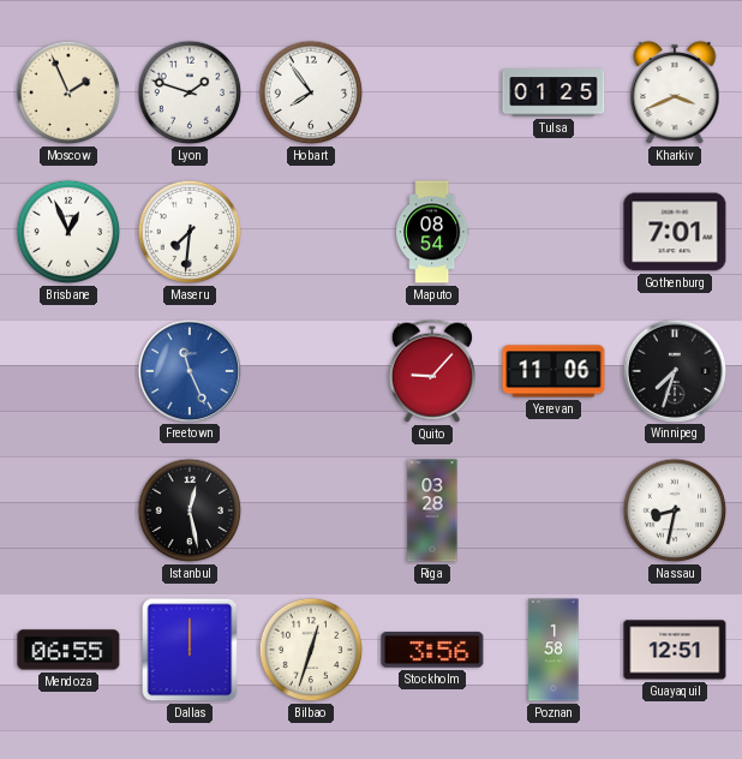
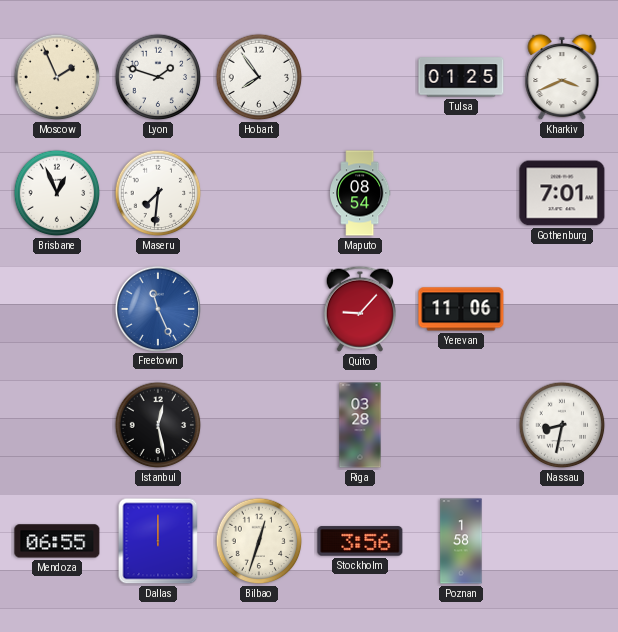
Winnipeg: 7:33 -> none
Guayaquil: 12:51 -> none
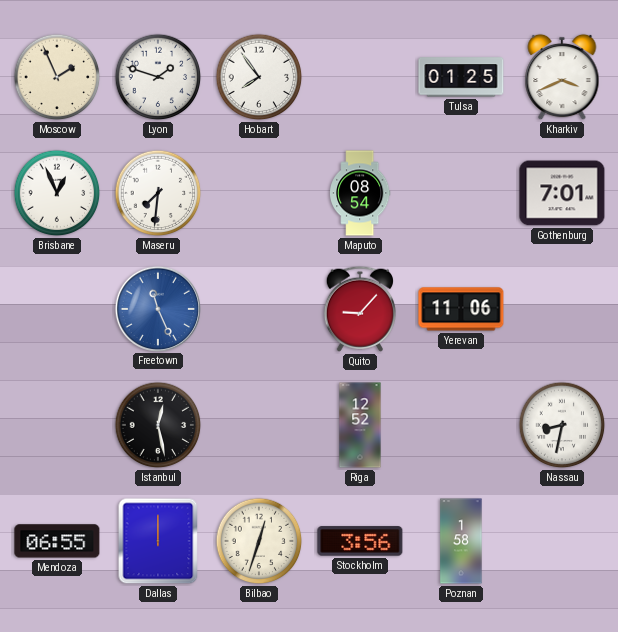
Riga: 03:28 -> 12:52
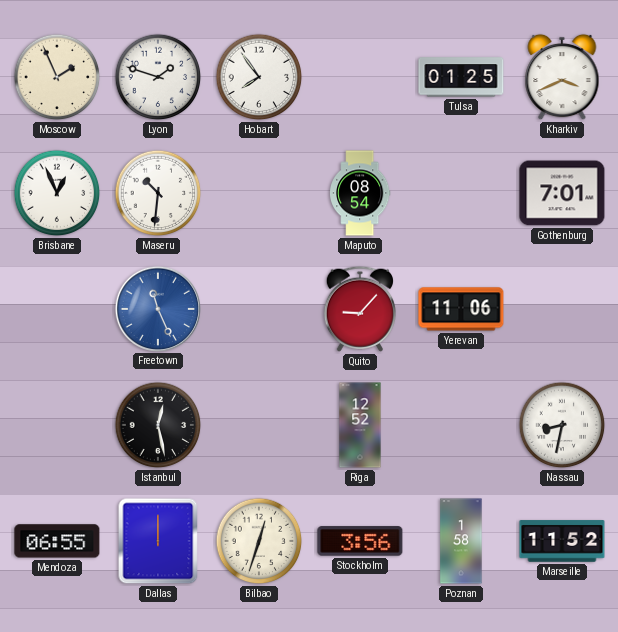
Maseru: 7:31 -> 10:31
Marseille: none -> 11:52
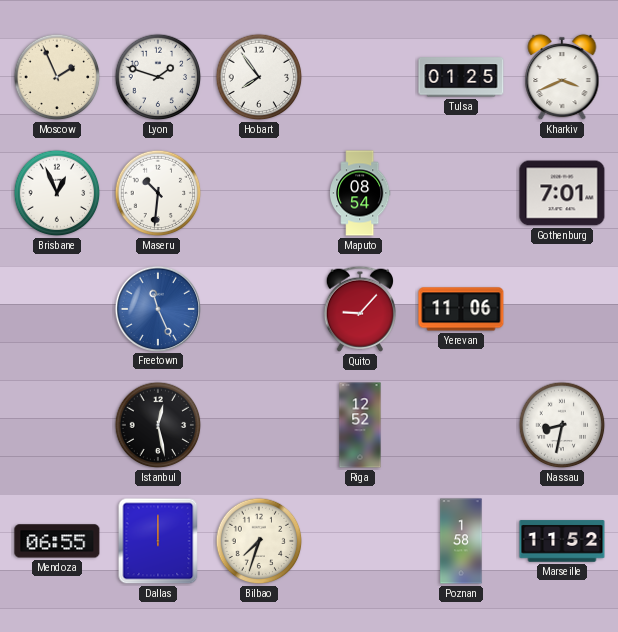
Bilbao: 12:33 -> 7:33
Stockholm: 3:56 -> none
